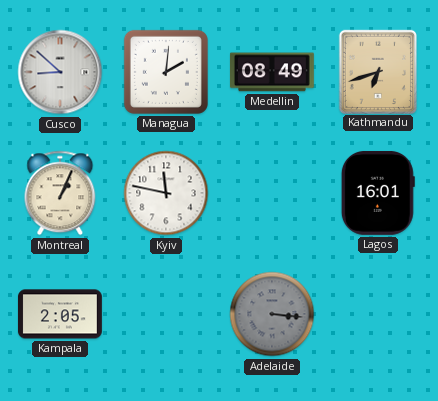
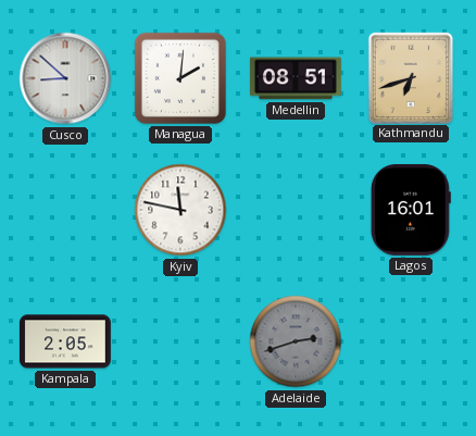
Medellin: 08:49 -> 08:51
Montreal: 1:04 -> none
Adelaide: 3:16 -> 2:42
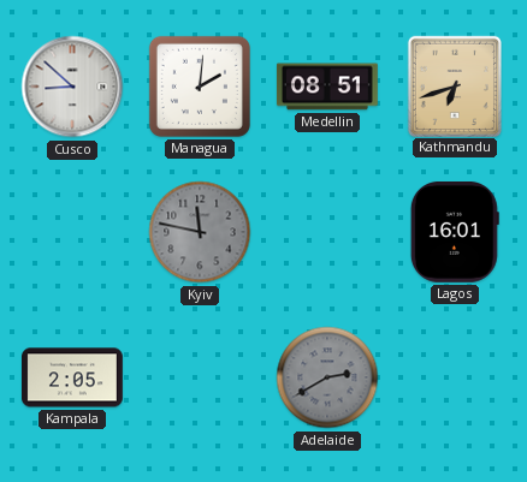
Kyiv dial: white -> grey
Adelaide: 2:42 -> 2:40
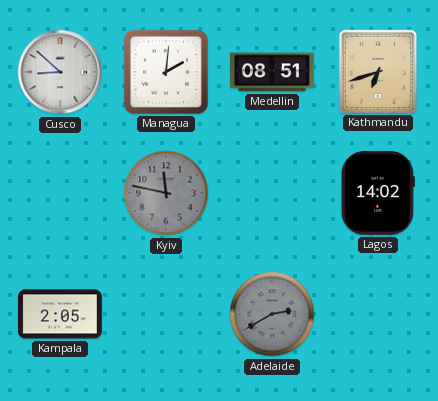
Lagos: 16:01 -> 14:02
